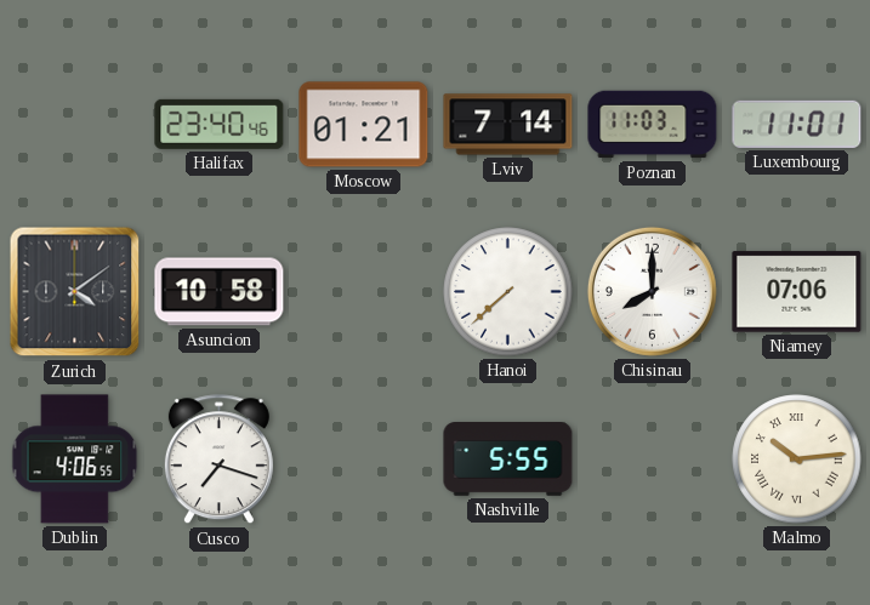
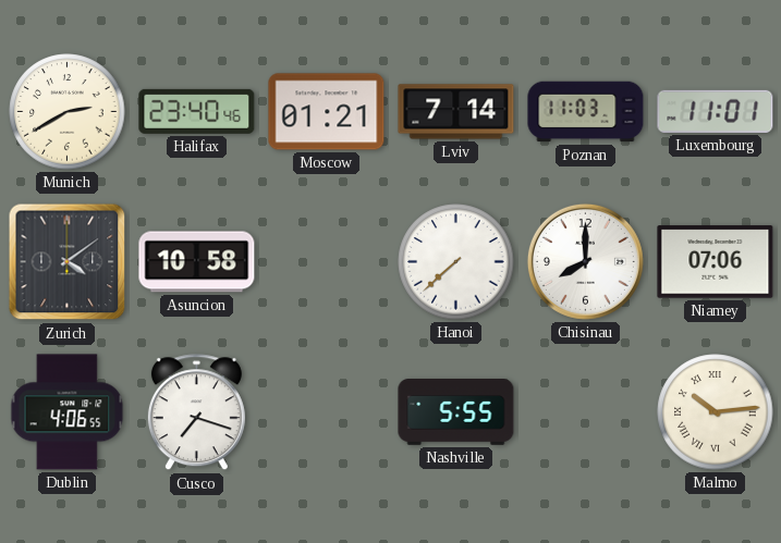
Munich: none -> 2:40
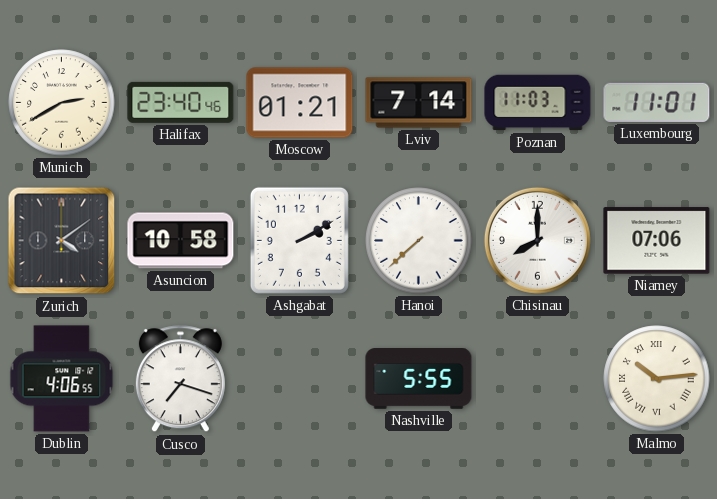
Ashgabat: none -> 2:10
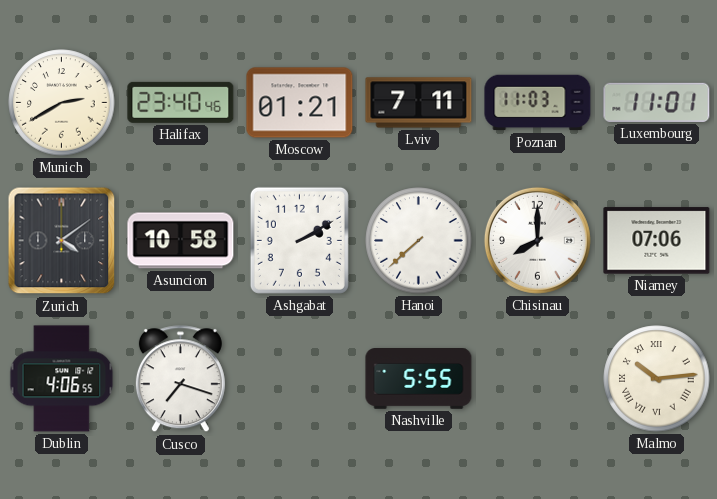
Lviv: 7:14 -> 7:11
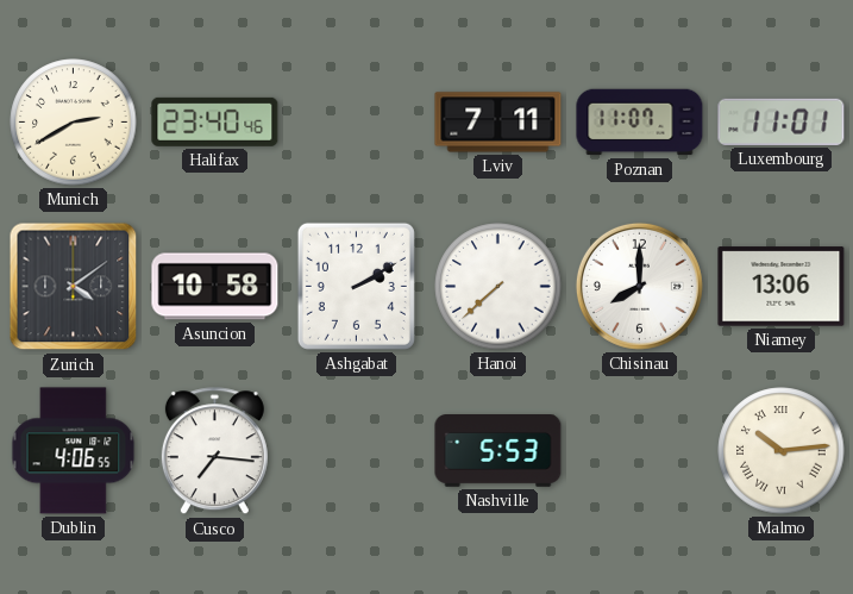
Moscow: 01:21 -> none
Poznan: 11:03 -> 11:07
Niamey: 07:06 -> 13:06
Cusco: 7:18 -> 7:16
Nashville: 5:55 -> 5:53
